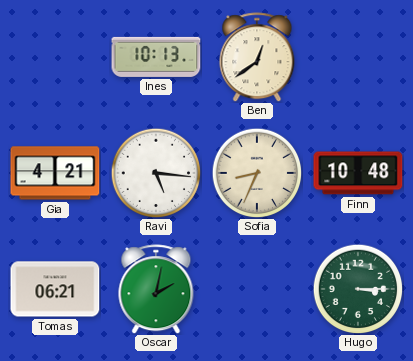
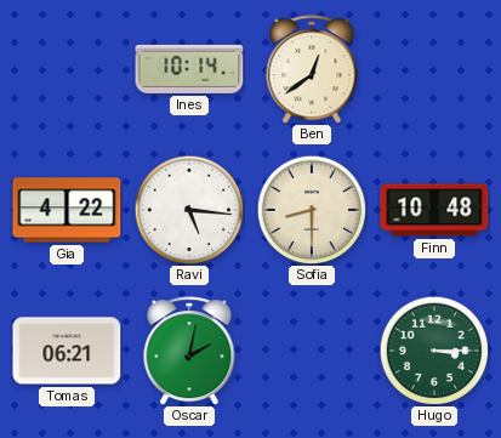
Ines: 10:13 -> 10:14
Gia: 4:21 -> 4:22
Sofia: 8:34 -> 8:30
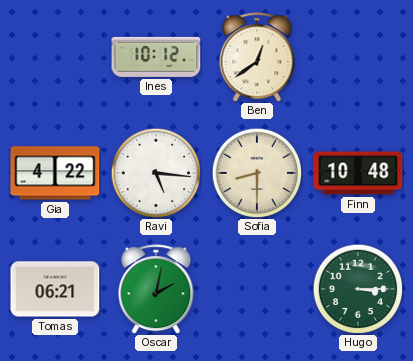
Ines: 10:14 -> 10:12
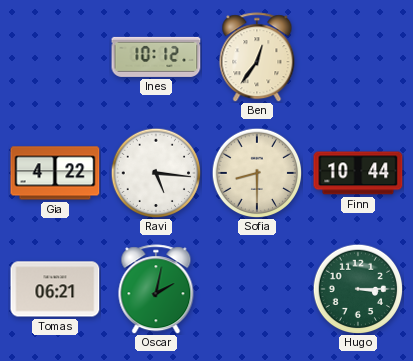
Ben: 12:39 -> 12:36
Finn: 10:48 -> 10:44
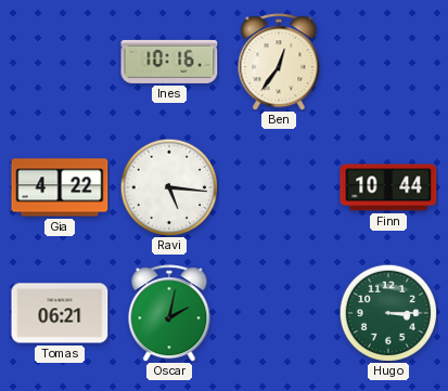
Ines: 10:12 -> 10:16
Sofia: 8:30 -> none
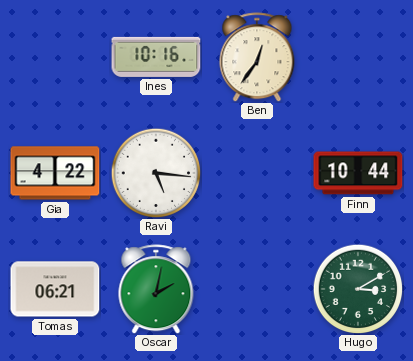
Hugo: 3:15 -> 3:10
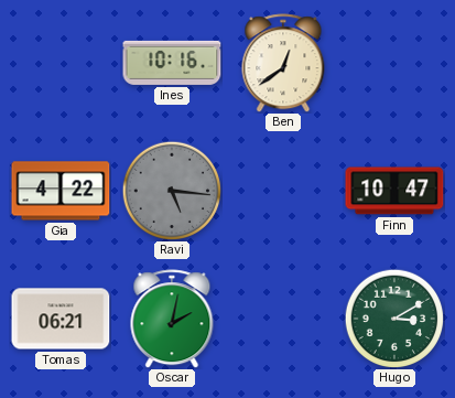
Ben: 12:36 -> 12:39
Ravi dial: white -> grey
Finn: 10:44 -> 10:47
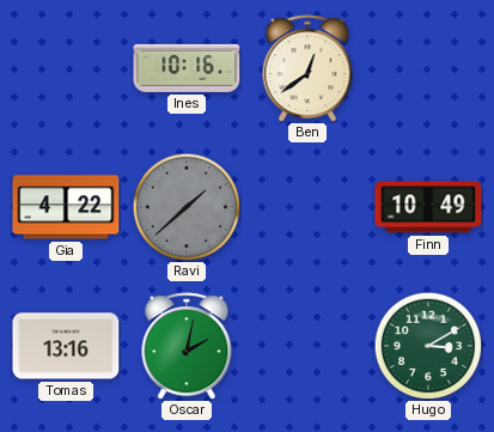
Ravi: 5:16 -> 1:38
Finn: 10:47 -> 10:49
Tomas: 06:21 -> 13:16
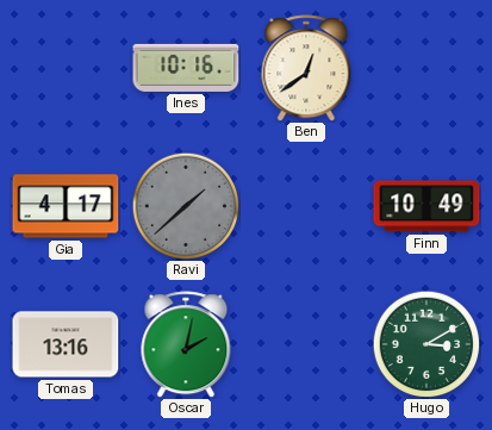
Gia: 4:22 -> 4:17
